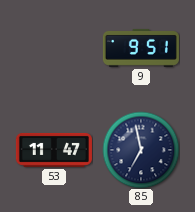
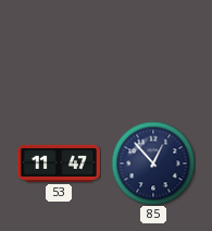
9: 9:51 -> none
85: 6:58 -> 12:53
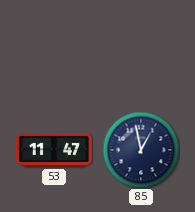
85: 12:53 -> 12:58
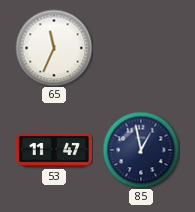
65: none -> 11:34
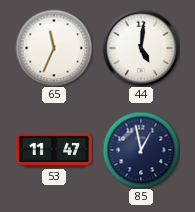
44: none -> 5:01
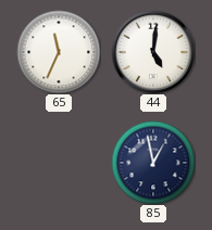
53: 11:47 -> none
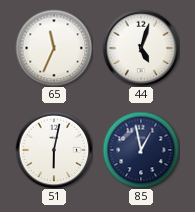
44: 5:01 -> 5:03
51: none -> 6:02
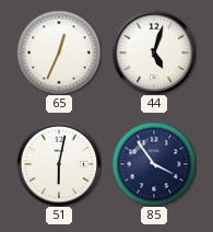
65: 11:34 -> 12:34
85: 12:58 -> 3:54
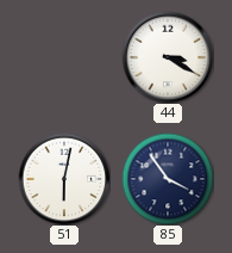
65: 12:34 -> none
44: 5:03 -> 3:20
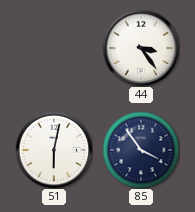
44: 3:20 -> 3:24
